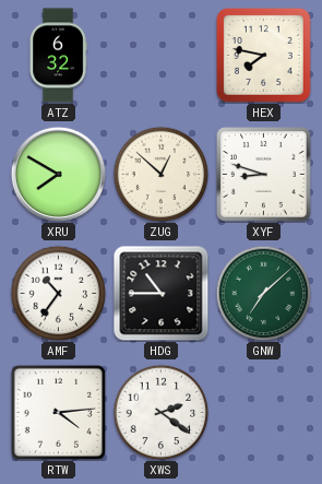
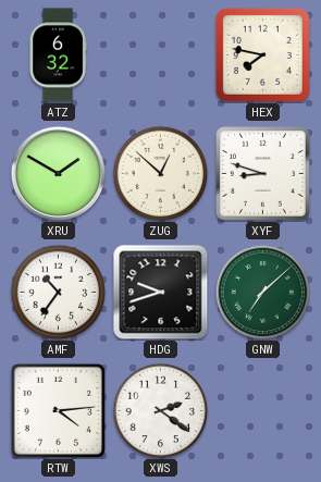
XRU: 7:50 -> 1:50
HDG: 10:45 -> 9:42
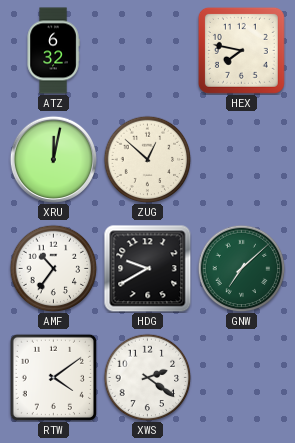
XRU: 1:50 -> 12:02
XYF: 8:48 -> none
HDG: 9:42 -> 9:40
RTW: 4:14 -> 4:09
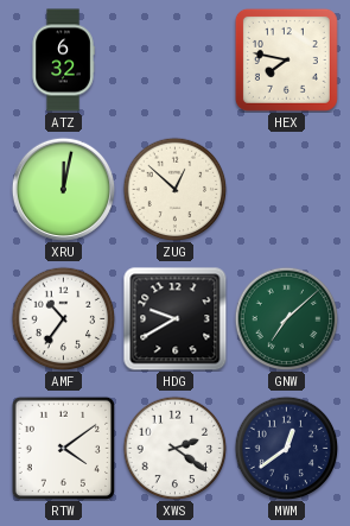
MWM: none -> 12:39
